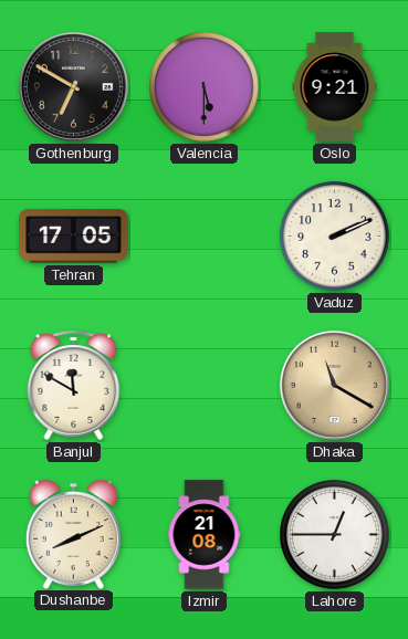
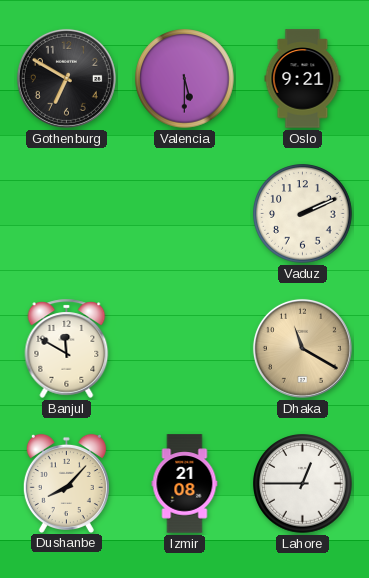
Tehran: 17:05 -> none
Dushanbe: 8:11 -> 8:07
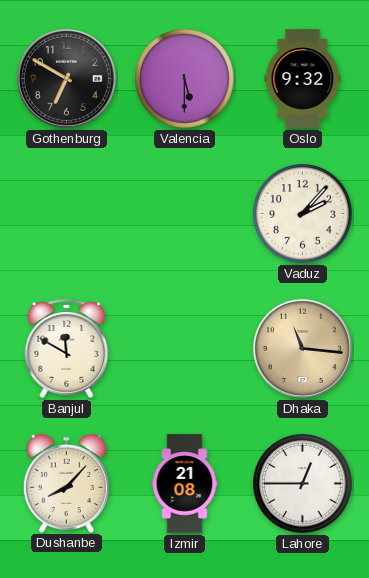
Oslo: 9:21 -> 9:32
Vaduz: 2:11 -> 2:07
Dhaka: 11:20 -> 11:16
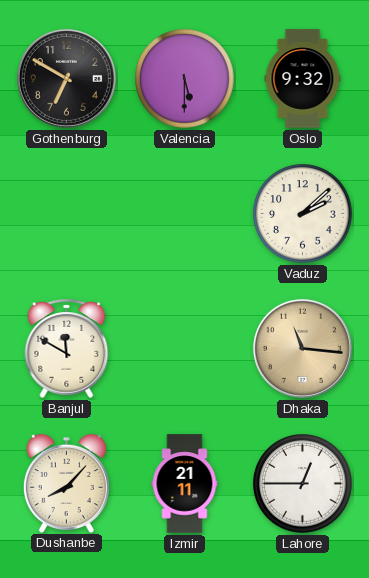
Vaduz: 2:07 -> 2:08
Izmir: 21:08 -> 21:11
